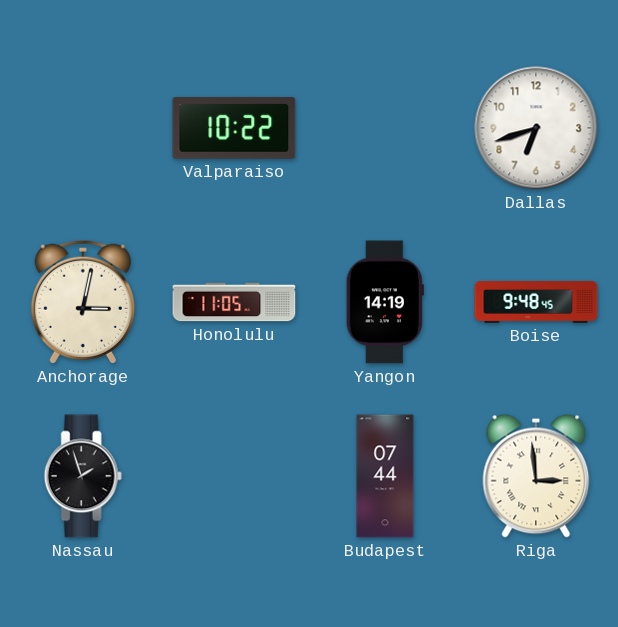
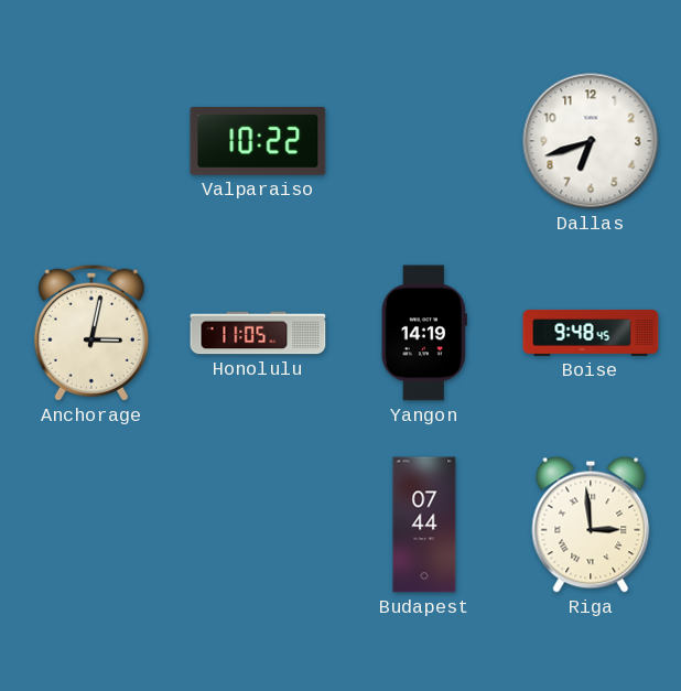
Nassau: 1:57 -> none
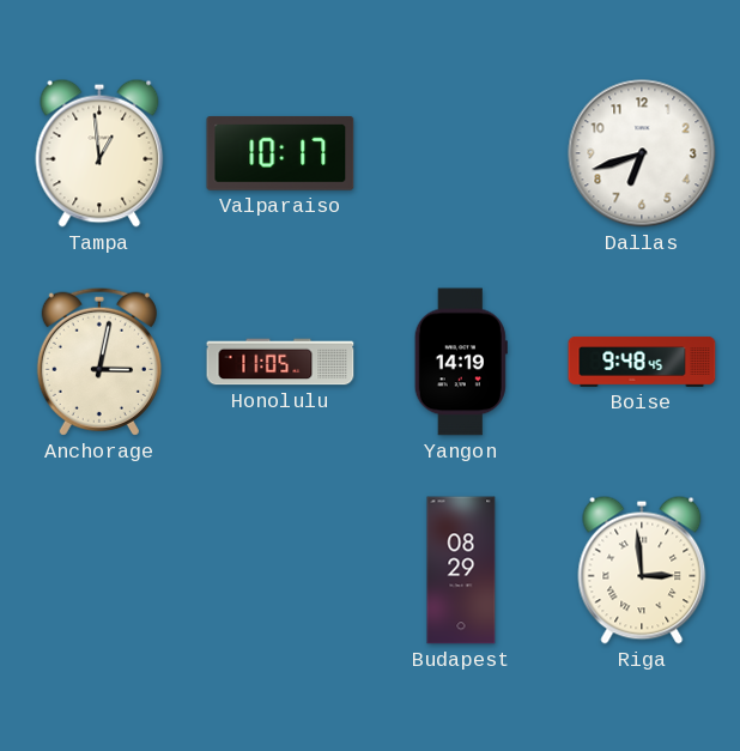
Tampa: none -> 12:59
Valparaiso: 10:22 -> 10:17
Budapest: 07:44 -> 08:29
